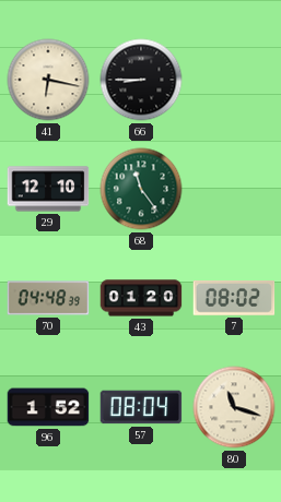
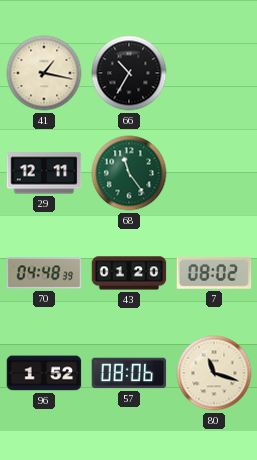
41: 6:17 -> 1:17
66: 8:45 -> 10:35
29: 12:10 -> 12:11
57: 08:04 -> 08:06
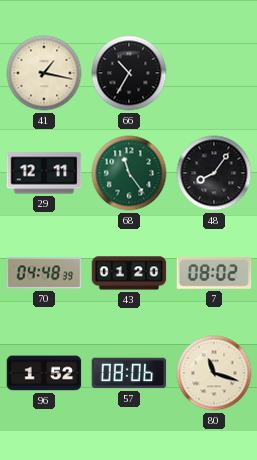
48: none -> 8:06
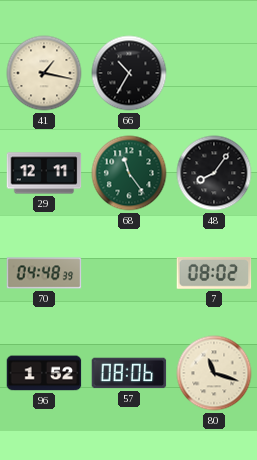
43: 01:20 -> none
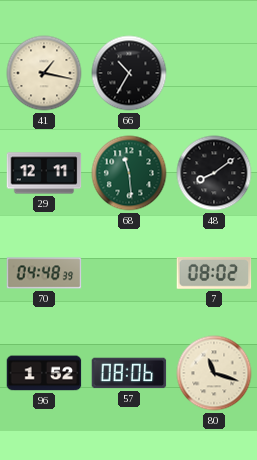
68: 11:24 -> 11:29
48: 8:06 -> 8:09
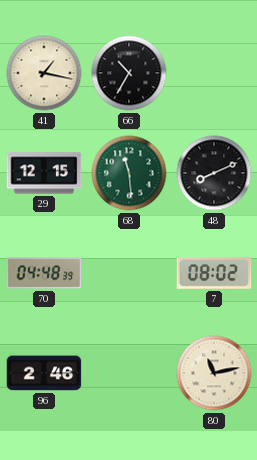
29: 12:11 -> 12:15
48: 8:09 -> 8:11
96: 1:52 -> 2:46
57: 08:06 -> none
80: 11:18 -> 11:13
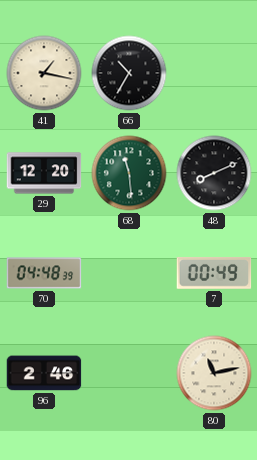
29: 12:15 -> 12:20
7: 08:02 -> 00:49
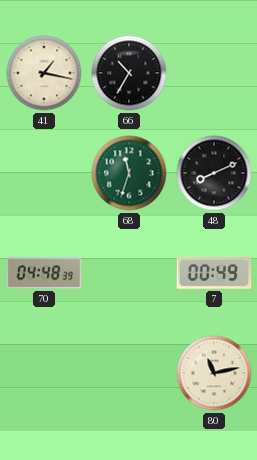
29: 12:20 -> none
68: 11:29 -> 11:33
96: 2:46 -> none
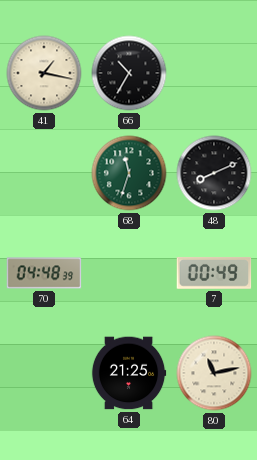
64: none -> 21:25
